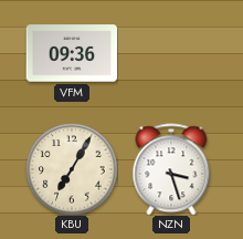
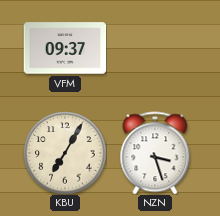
VFM: 09:36 -> 09:37
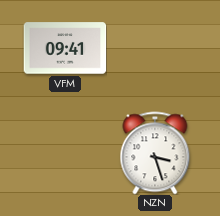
VFM: 09:37 -> 09:41
KBU: 7:05 -> none
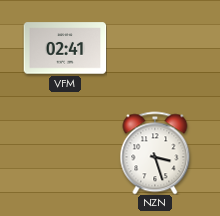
VFM: 09:41 -> 02:41
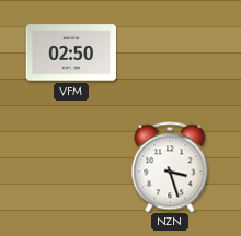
VFM: 02:41 -> 02:50
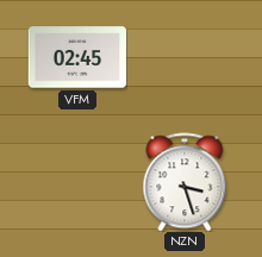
VFM: 02:50 -> 02:45
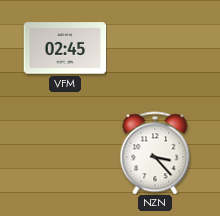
NZN: 3:27 -> 3:23
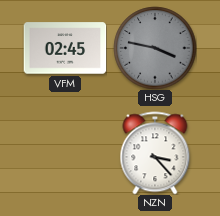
HSG: none -> 3:47
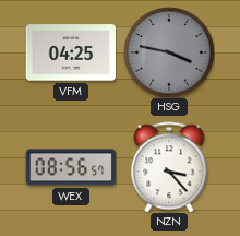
VFM: 02:45 -> 04:25
WEX: none -> 08:56
